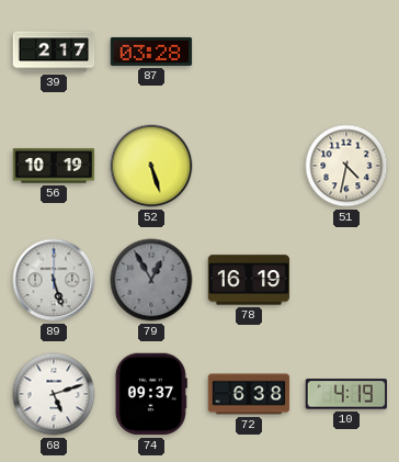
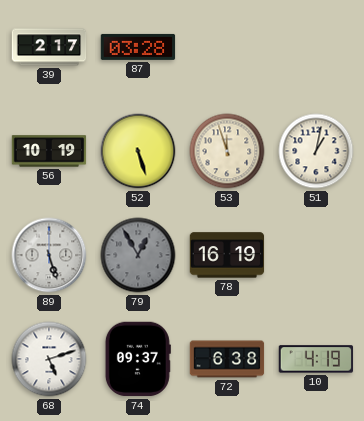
53: none -> 11:57
51: 4:32 -> 1:02
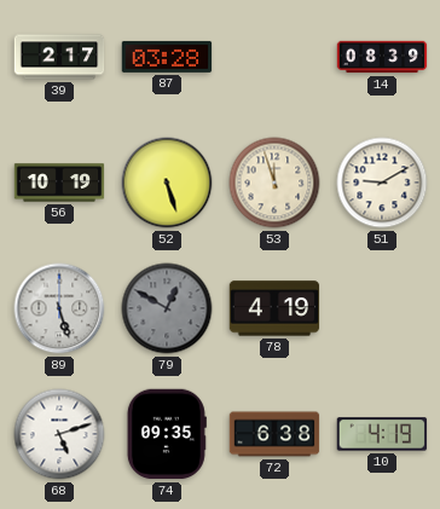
14: none -> 08:39
51: 1:02 -> 9:10
79: 12:55 -> 12:50
78: 16:19 -> 4:19
74: 09:37 -> 09:35
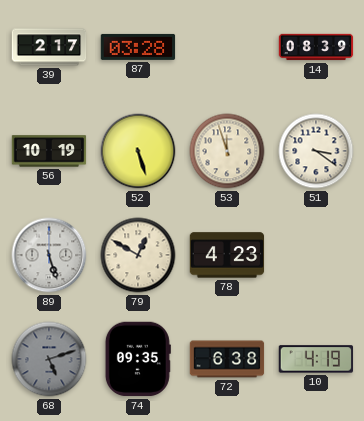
51: 9:10 -> 3:21
79 dial: grey -> cream
78: 4:19 -> 4:23
68 dial: white -> grey
